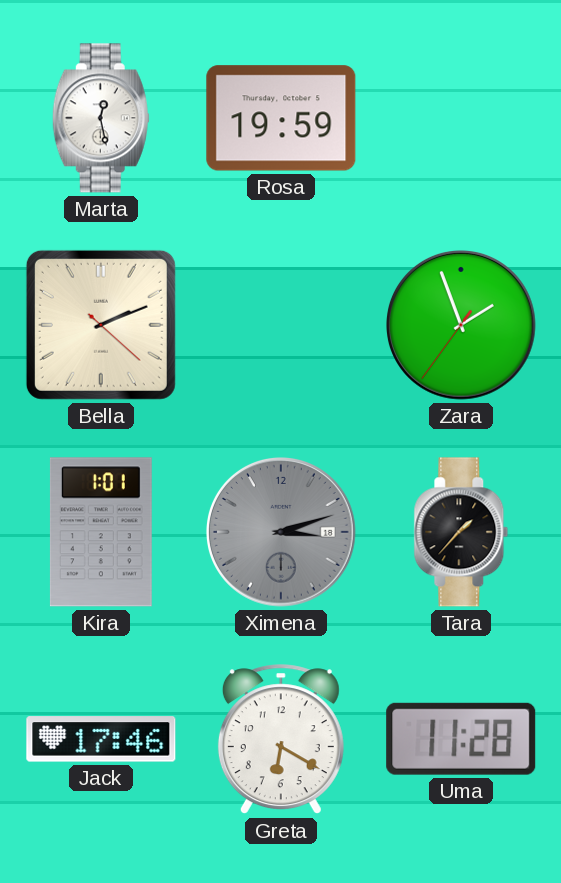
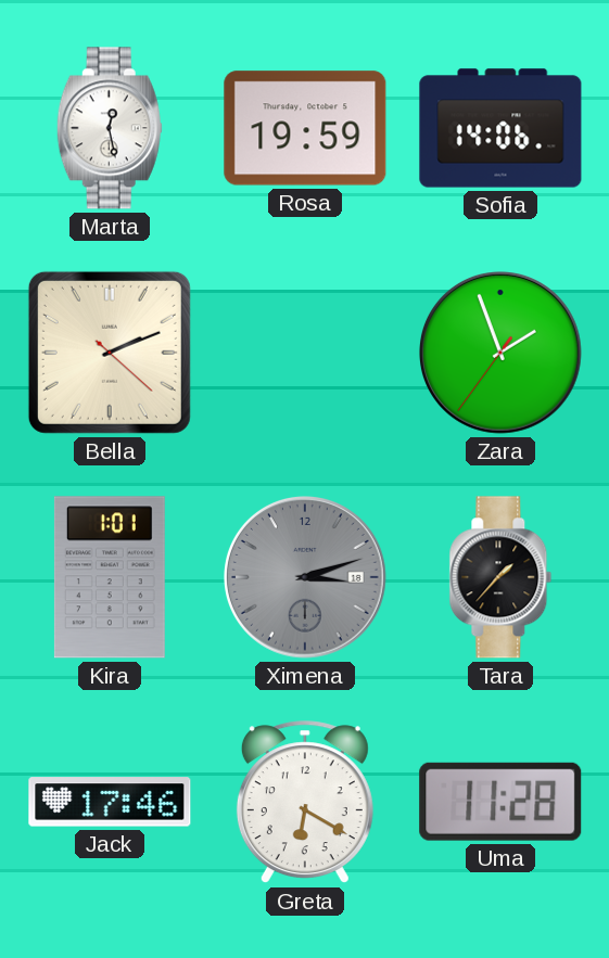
Sofia: none -> 14:06
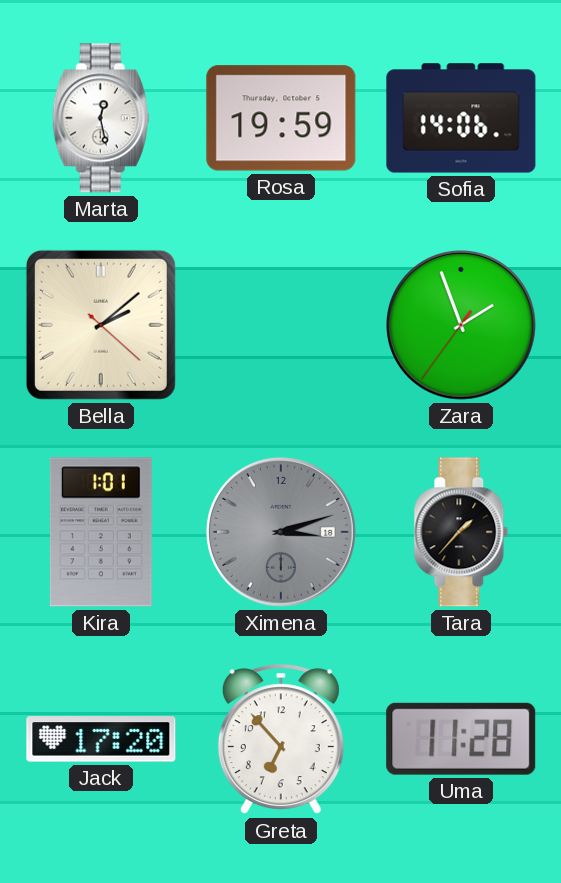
Bella: 2:11 -> 2:08
Jack: 17:46 -> 17:20
Greta: 6:20 -> 6:53
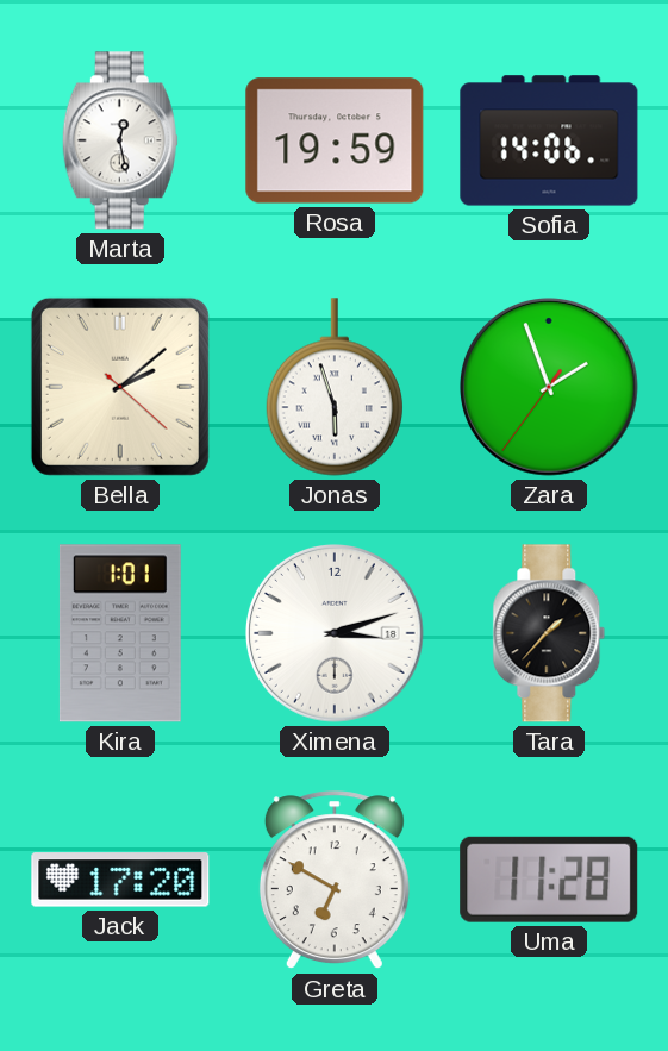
Jonas: none -> 5:57
Ximena dial: grey -> white
Greta: 6:53 -> 6:50
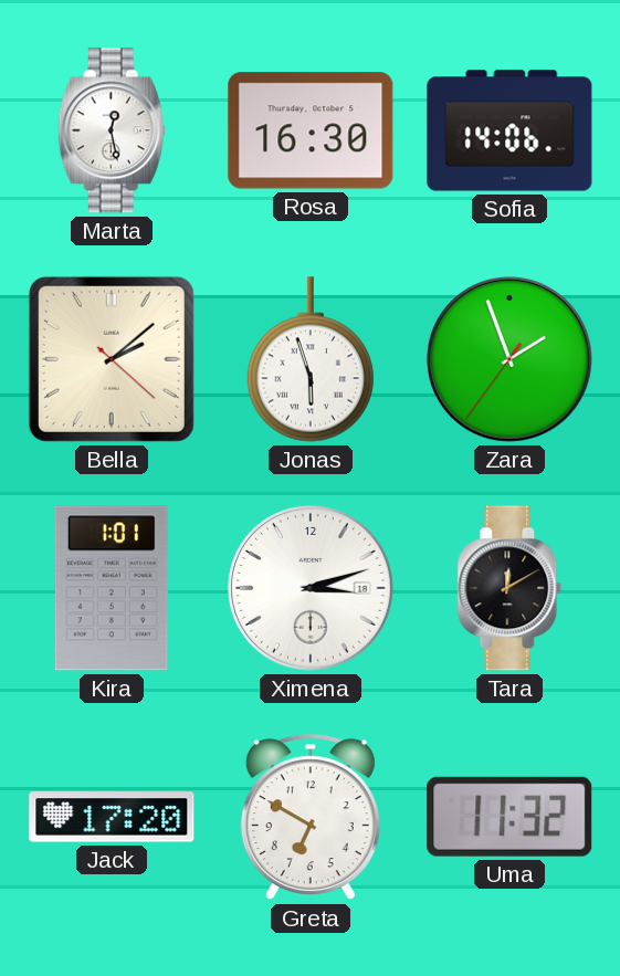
Rosa: 19:59 -> 16:30
Tara: 1:37 -> 12:10
Uma: 11:28 -> 11:32
